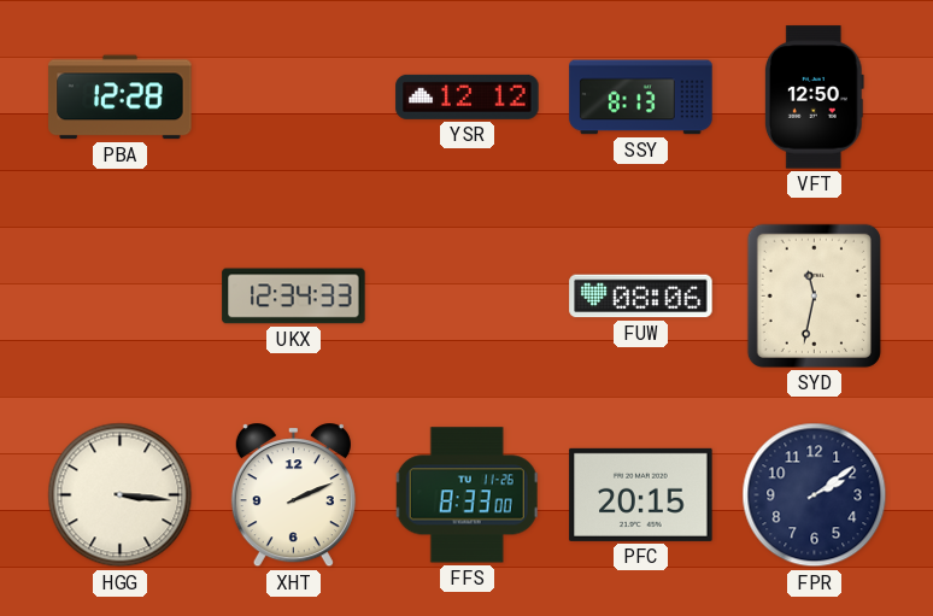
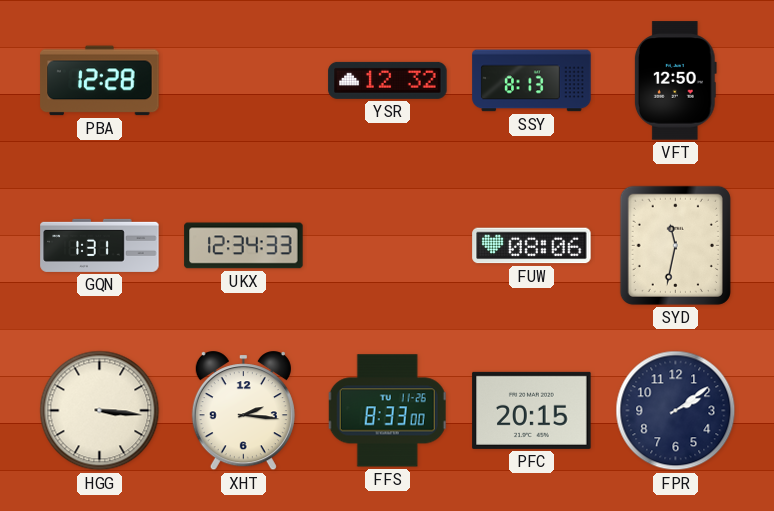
YSR: 12:12 -> 12:32
GQN: none -> 1:31
XHT: 2:11 -> 2:16
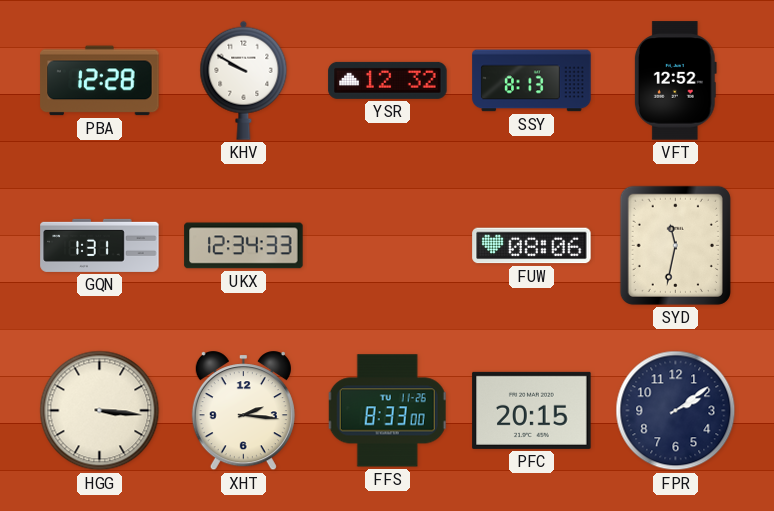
KHV: none -> 9:50
VFT: 12:50 -> 12:52
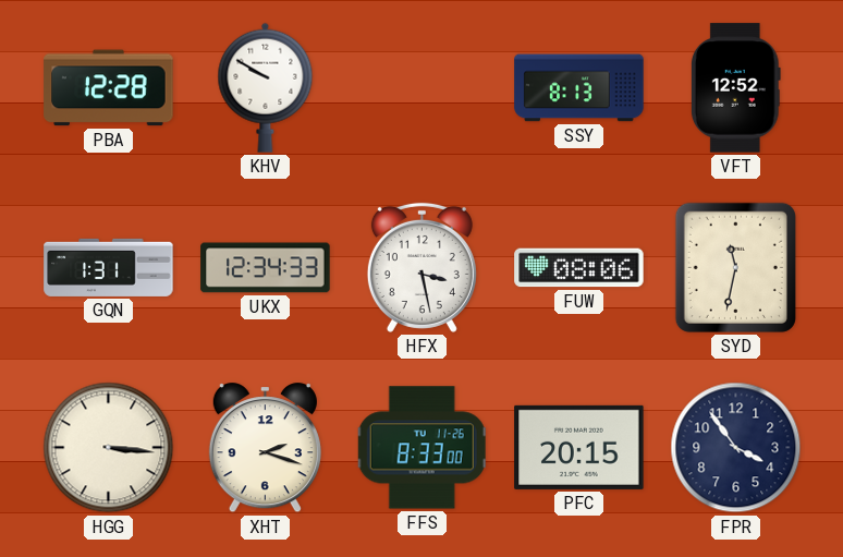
YSR: 12:32 -> none
HFX: none -> 3:28
XHT: 2:16 -> 2:18
FPR: 2:09 -> 3:54
